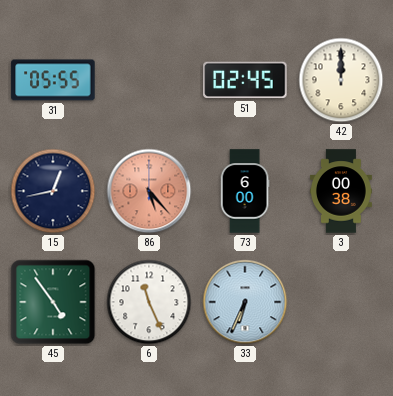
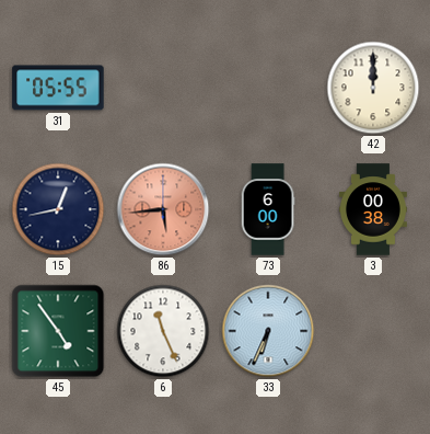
51: 02:45 -> none
86: 5:23 -> 5:44
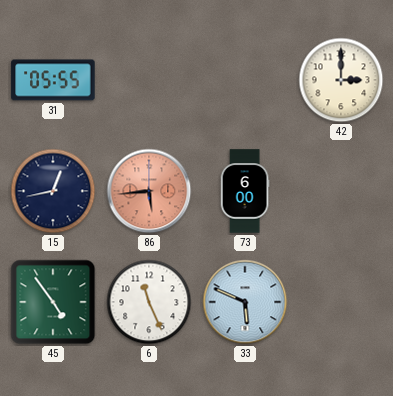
42: 12:00 -> 3:00
3: 00:38 -> none
33: 6:34 -> 5:49
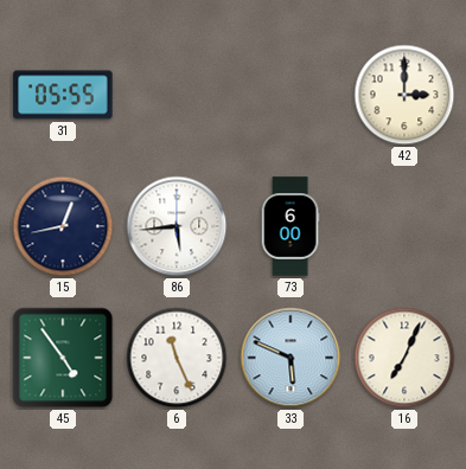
86 dial: salmon -> white
16: none -> 7:04
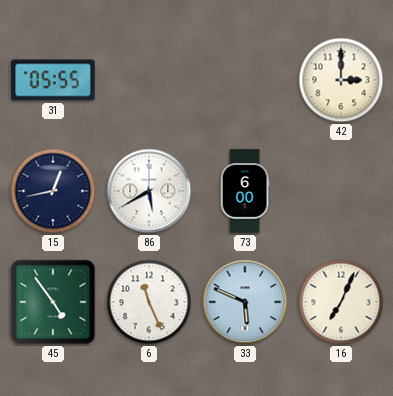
86: 5:44 -> 5:40
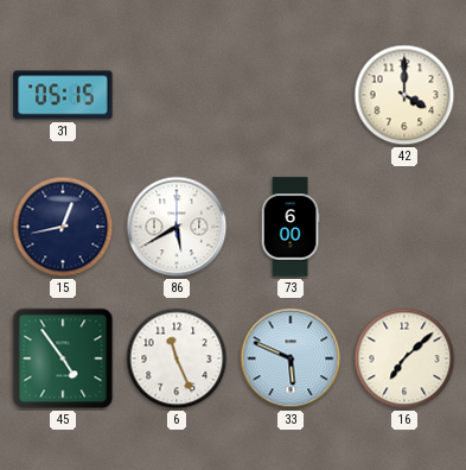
31: 05:55 -> 05:15
42: 3:00 -> 4:00
16: 7:04 -> 7:08
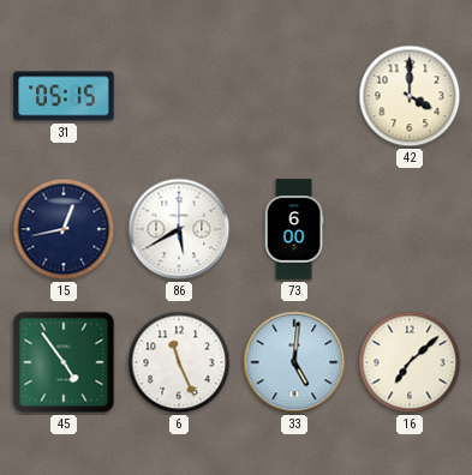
33: 5:49 -> 5:01
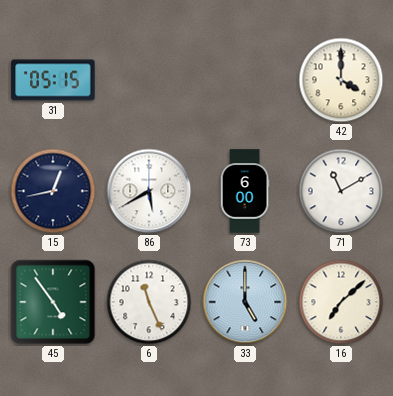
71: none -> 11:10
33: 5:01 -> 5:00
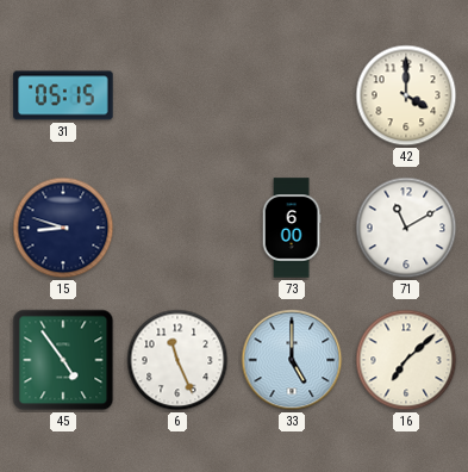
15: 12:43 -> 8:48
86: 5:40 -> none
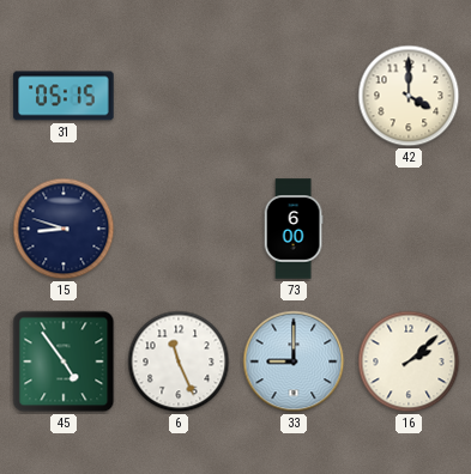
71: 11:10 -> none
33: 5:00 -> 9:00
16: 7:08 -> 2:08
